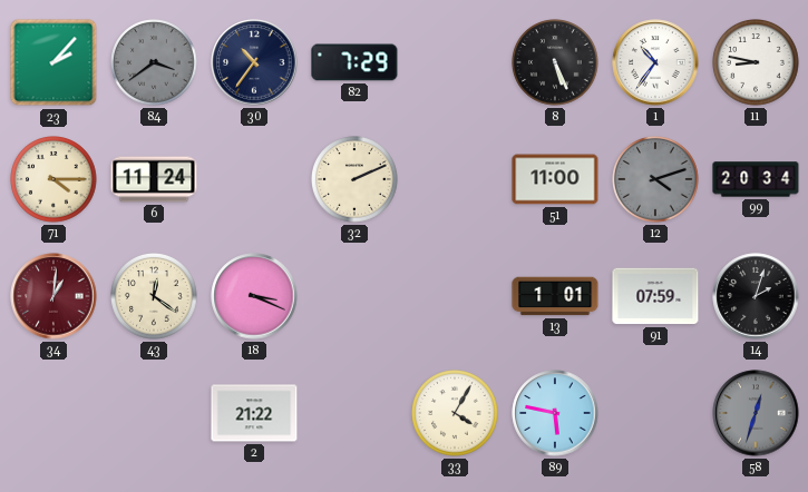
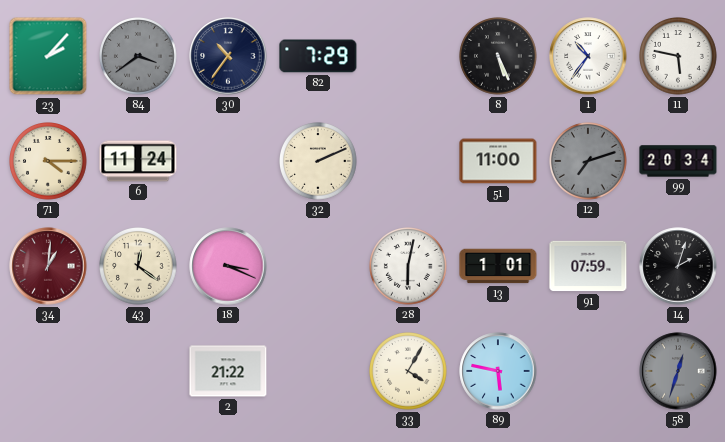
11: 8:47 -> 5:47
12: 4:12 -> 7:12
28: none -> 6:02
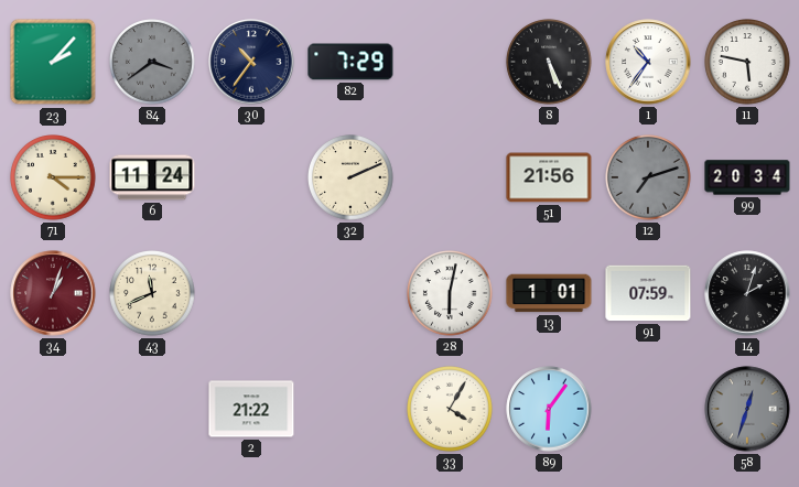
51: 11:00 -> 21:56
34: 1:01 -> 1:03
43: 12:21 -> 11:41
18: 3:19 -> none
89: 5:47 -> 6:06
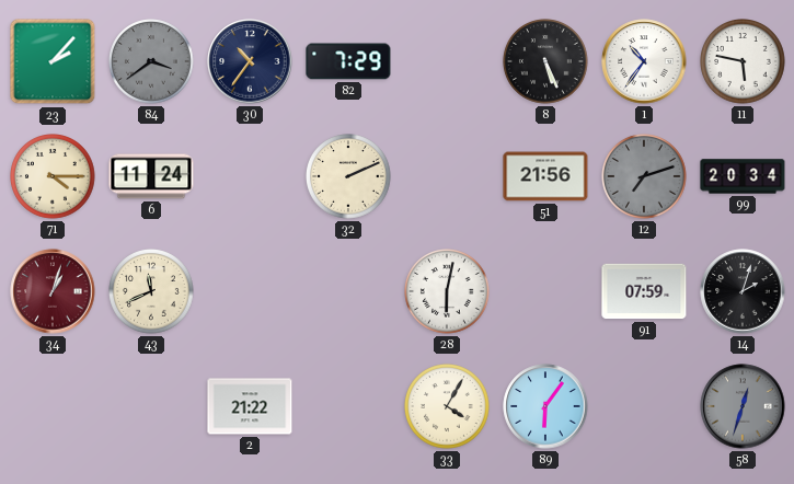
13: 1:01 -> none
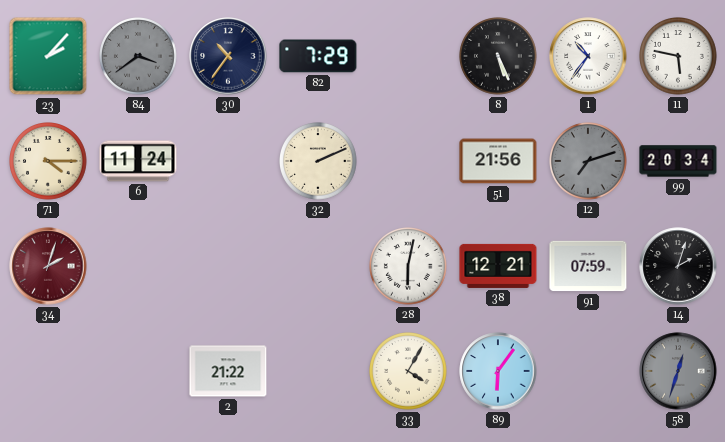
34: 1:03 -> 2:03
43: 11:41 -> none
38: none -> 12:21
